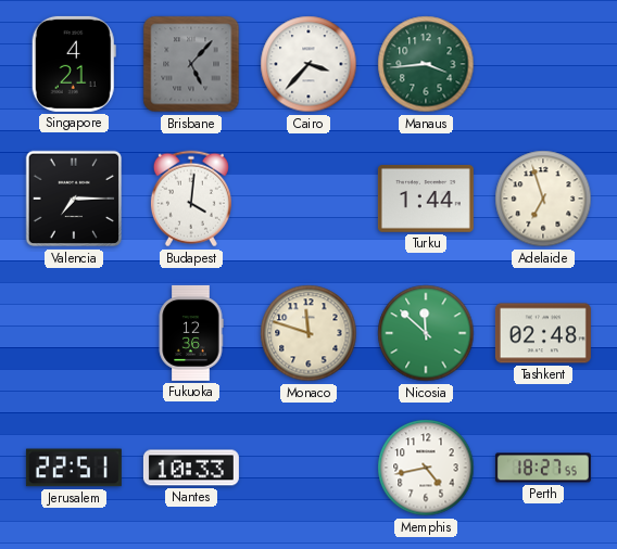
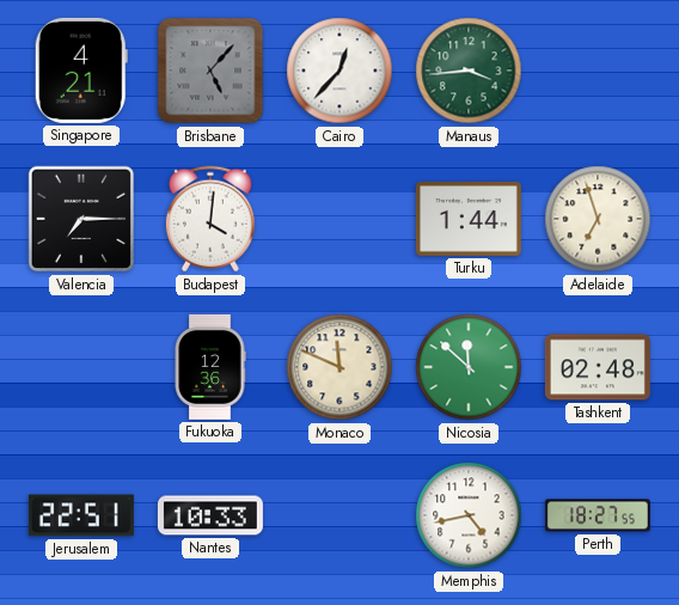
Cairo: 3:37 -> 12:37
Monaco: 11:48 -> 11:49
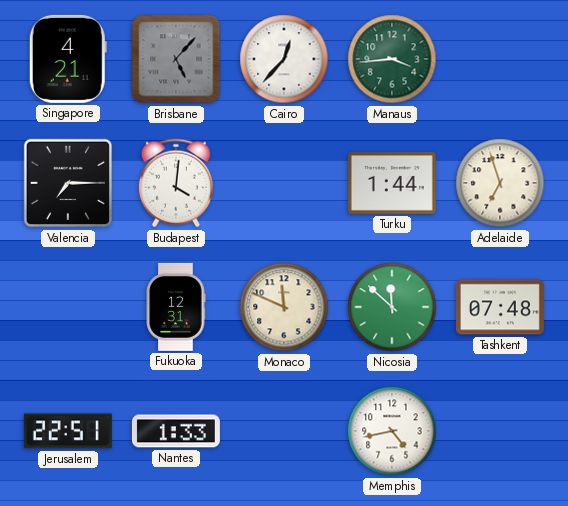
Fukuoka: 12:36 -> 12:31
Tashkent: 02:48 -> 07:48
Nantes: 10:33 -> 1:33
Perth: 18:27 -> none
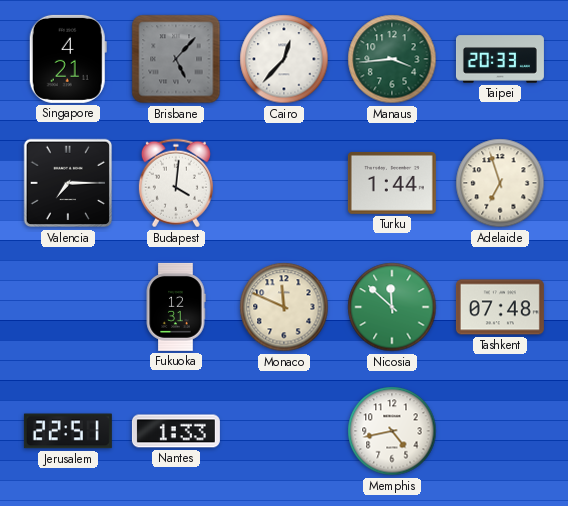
Taipei: none -> 20:33
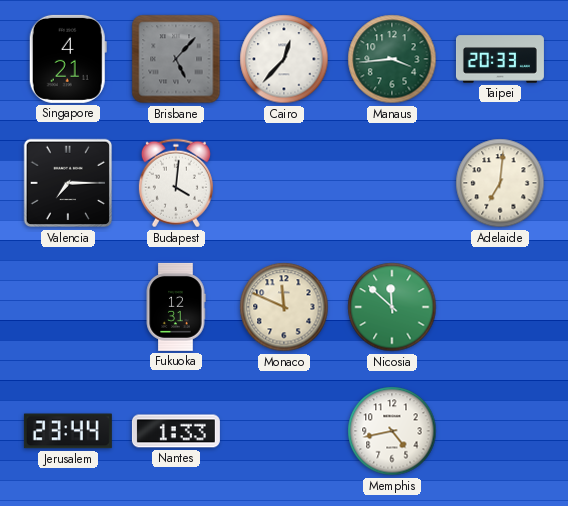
Turku: 1:44 -> none
Adelaide: 6:57 -> 7:01
Tashkent: 07:48 -> none
Jerusalem: 22:51 -> 23:44
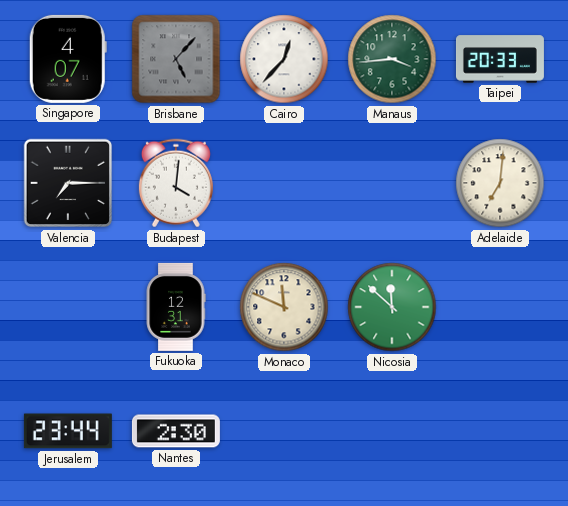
Singapore: 4:21 -> 4:07
Nantes: 1:33 -> 2:30
Memphis: 4:43 -> none
